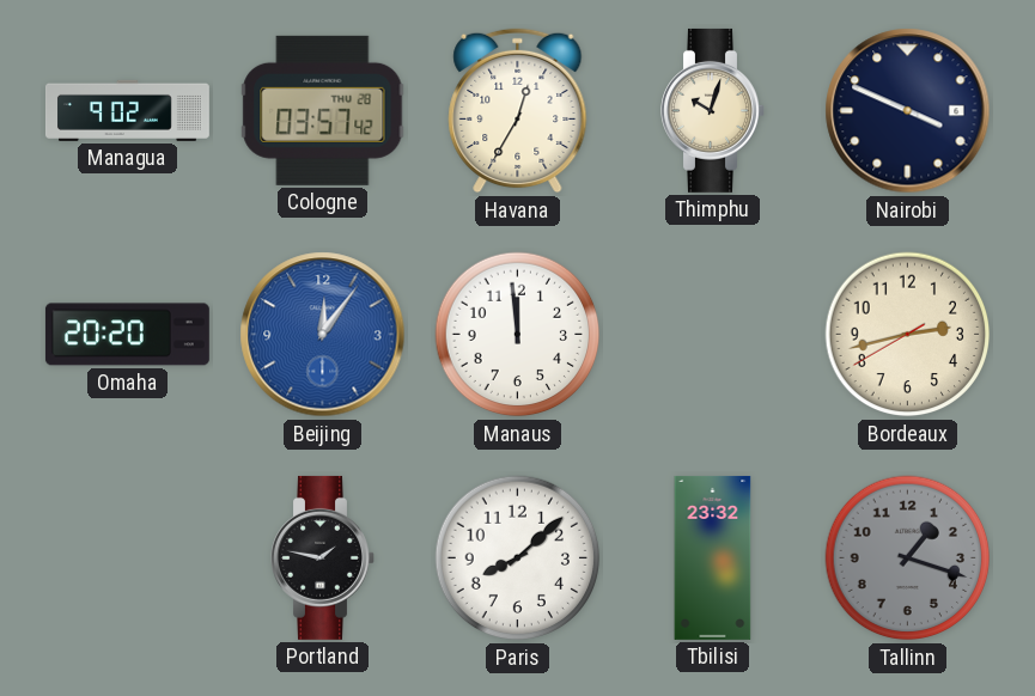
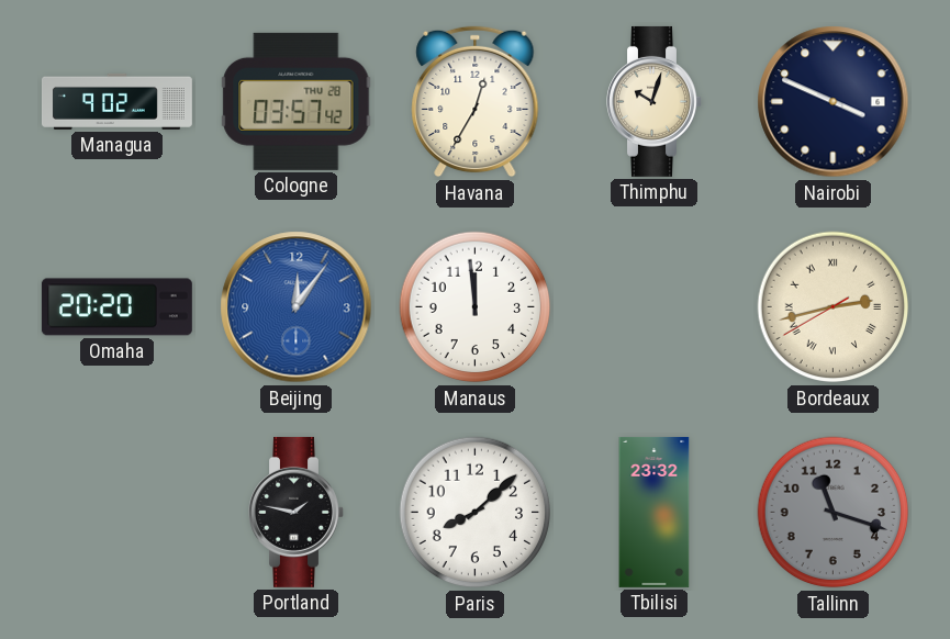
Bordeaux numerals: Arabic -> Roman
Tallinn: 1:18 -> 11:18
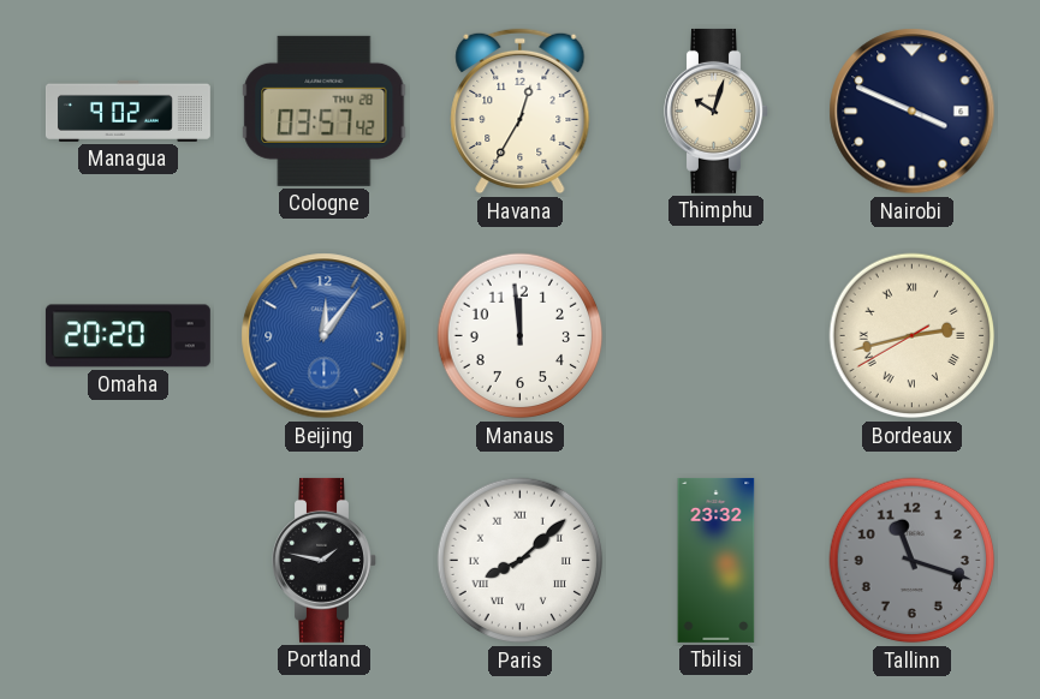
Paris numerals: Arabic -> Roman
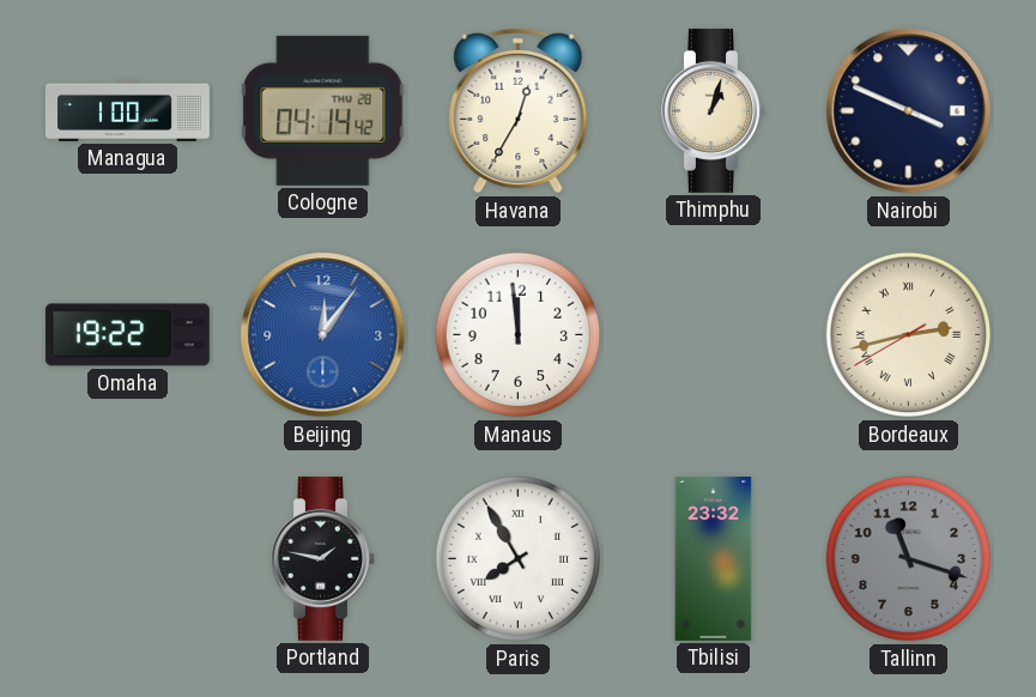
Managua: 9:02 -> 1:00
Cologne: 03:57 -> 04:14
Thimphu: 10:03 -> 1:03
Omaha: 20:20 -> 19:22
Paris: 8:08 -> 7:55
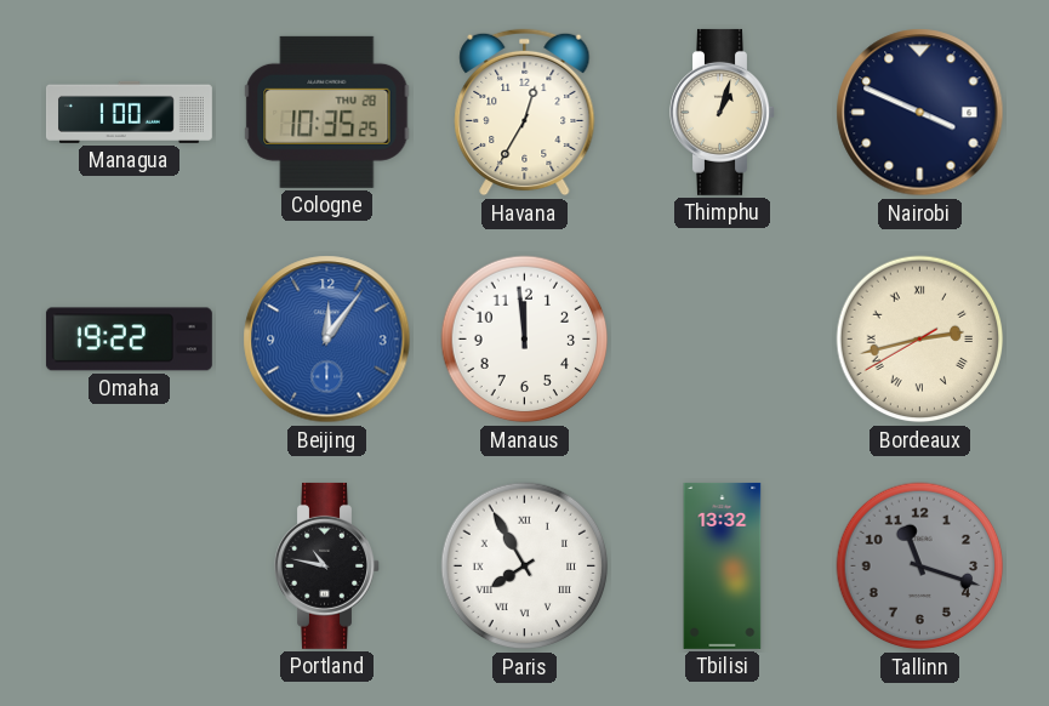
Cologne: 04:14 -> 10:35
Portland: 1:47 -> 10:47
Tbilisi: 23:32 -> 13:32
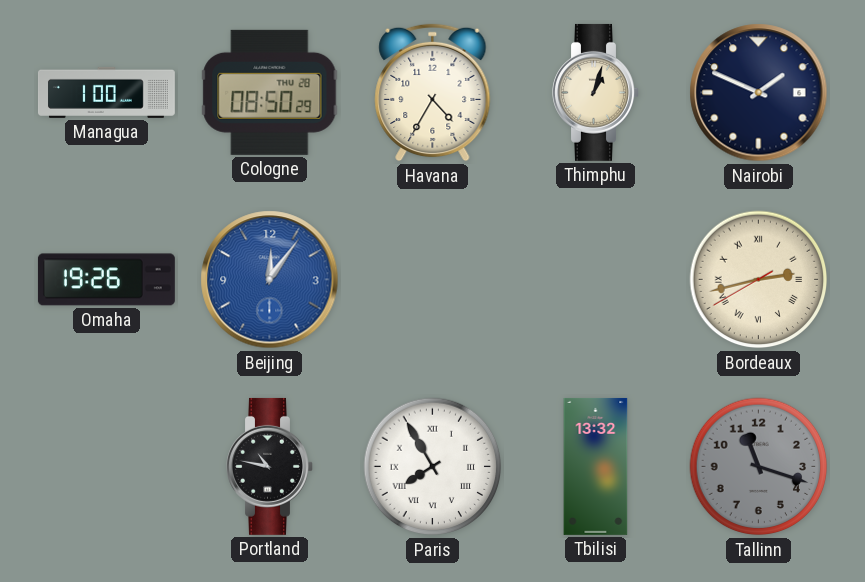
Cologne: 10:35 -> 08:50
Havana: 12:35 -> 4:35
Nairobi: 3:49 -> 1:49
Omaha: 19:22 -> 19:26
Manaus: 11:59 -> none
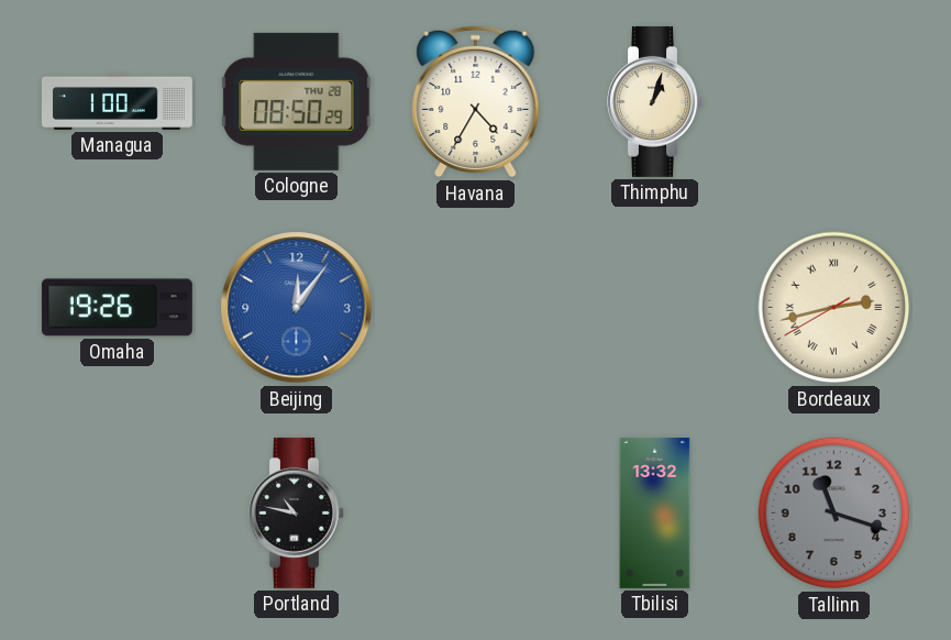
Nairobi: 1:49 -> none
Paris: 7:55 -> none
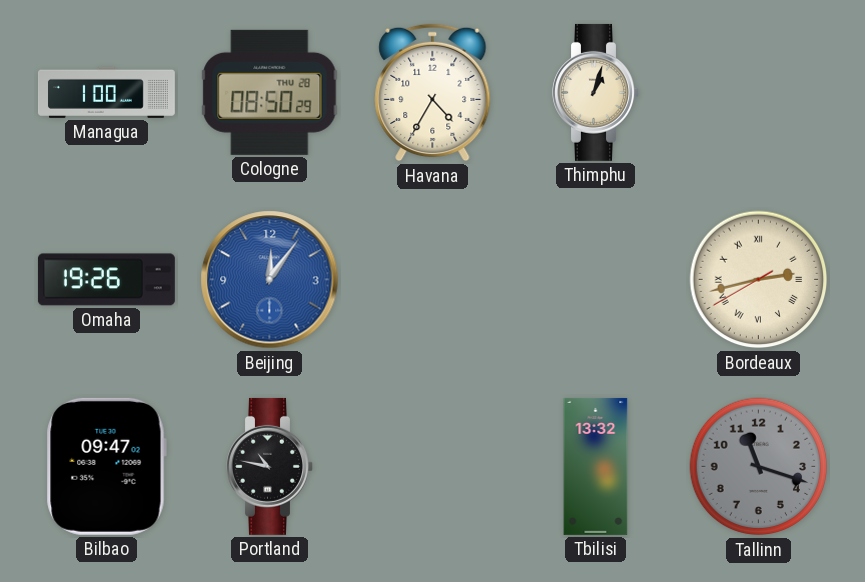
Bilbao: none -> 09:47
